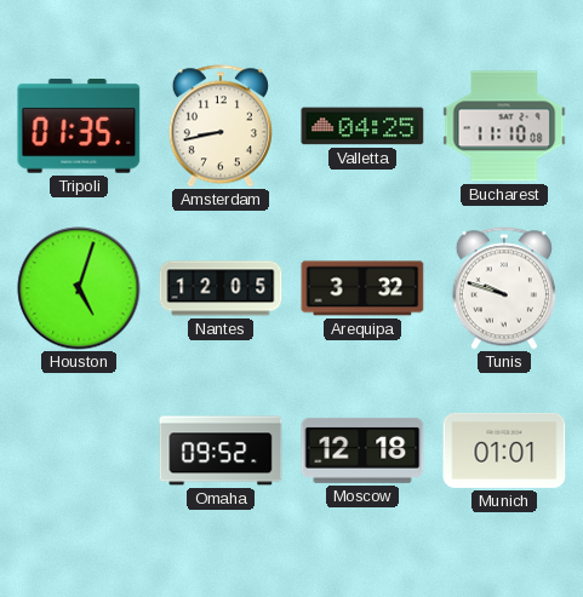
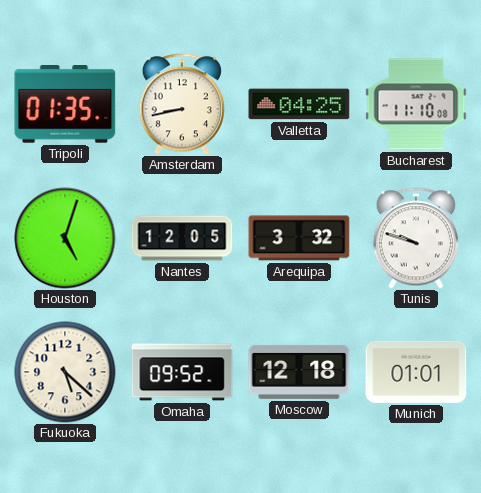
Fukuoka: none -> 5:22
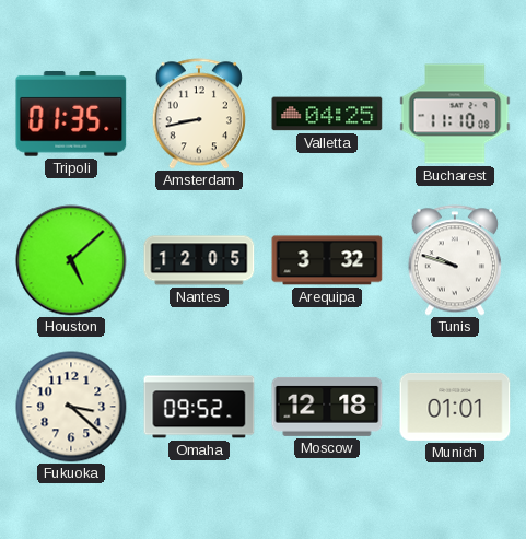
Houston: 5:03 -> 5:08
Fukuoka: 5:22 -> 3:22
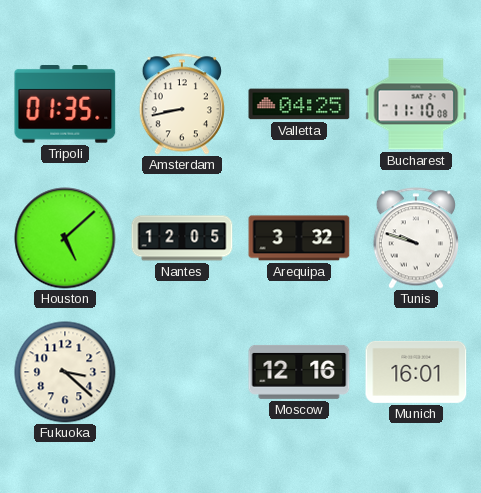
Omaha: 09:52 -> none
Moscow: 12:18 -> 12:16
Munich: 01:01 -> 16:01
